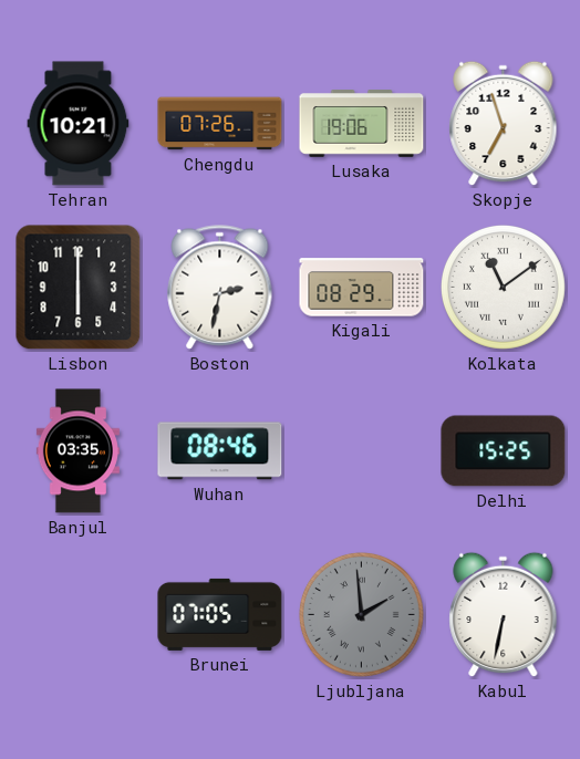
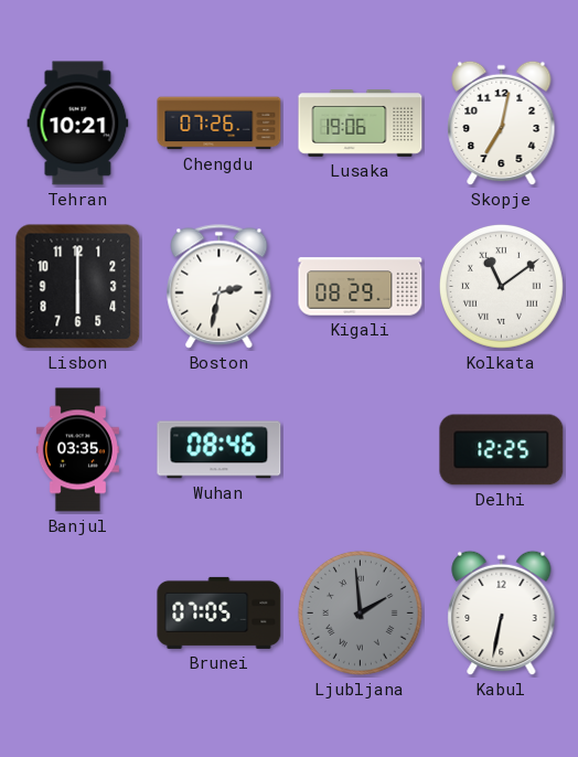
Skopje: 6:57 -> 7:02
Delhi: 15:25 -> 12:25
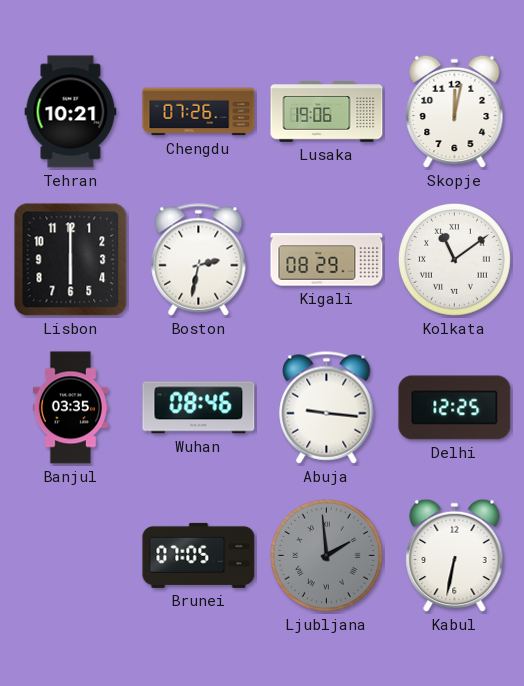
Skopje: 7:02 -> 12:02
Abuja: none -> 9:16
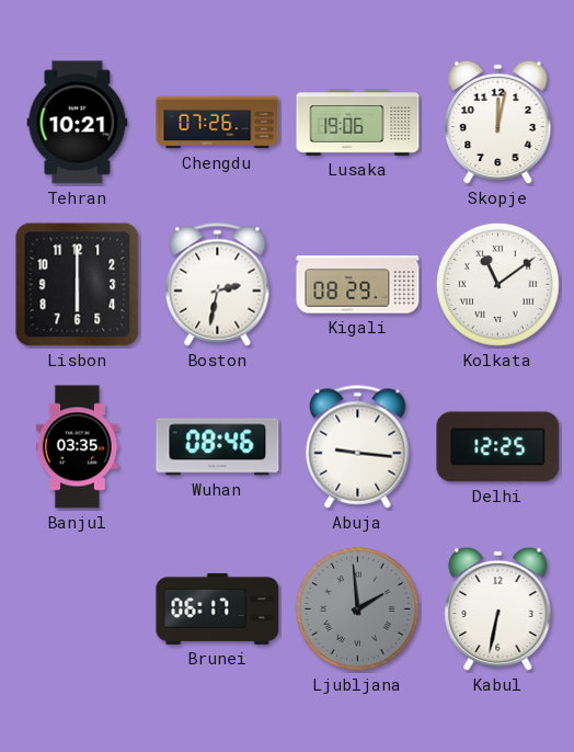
Brunei: 07:05 -> 06:17
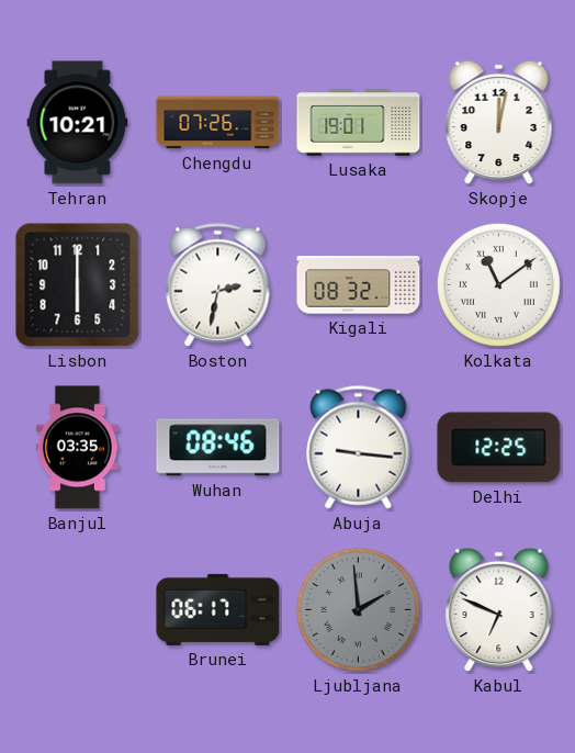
Lusaka: 19:06 -> 19:01
Kigali: 08:29 -> 08:32
Kabul: 6:32 -> 6:49
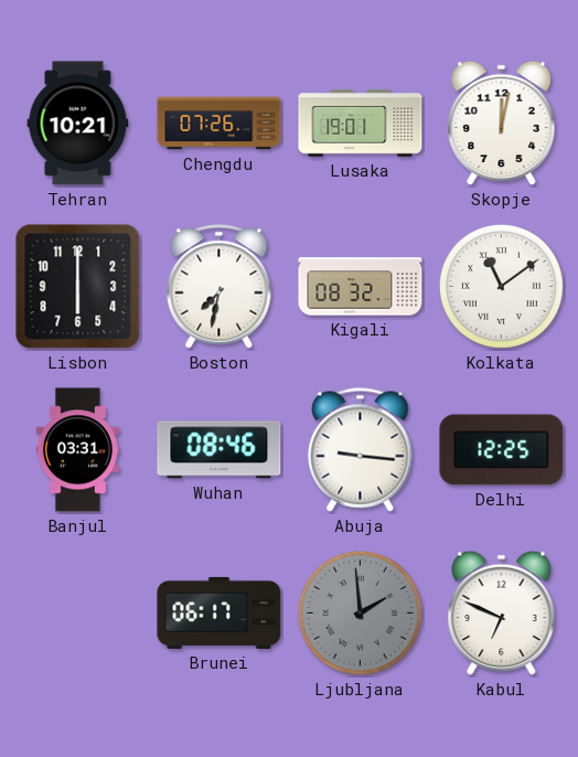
Boston: 2:32 -> 7:32
Banjul: 03:35 -> 03:31
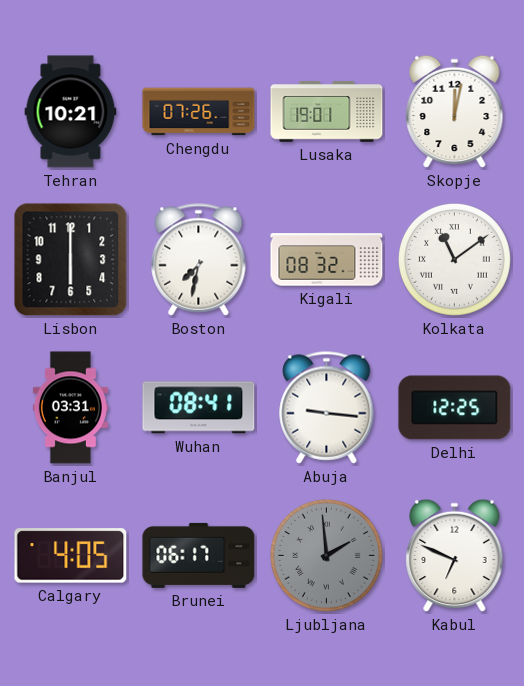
Wuhan: 08:46 -> 08:41
Calgary: none -> 4:05
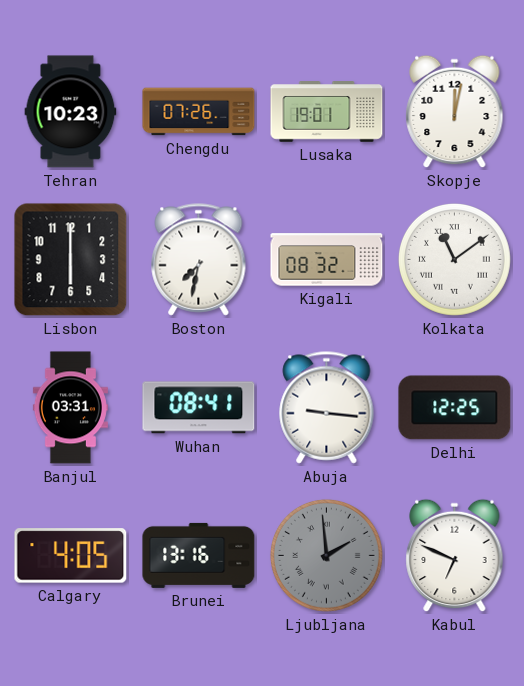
Tehran: 10:21 -> 10:23
Brunei: 06:17 -> 13:16
